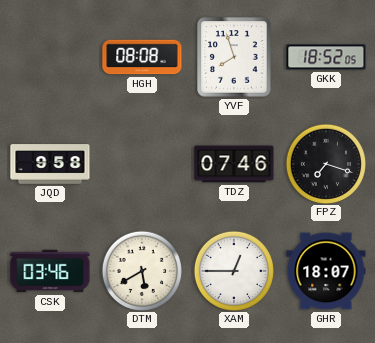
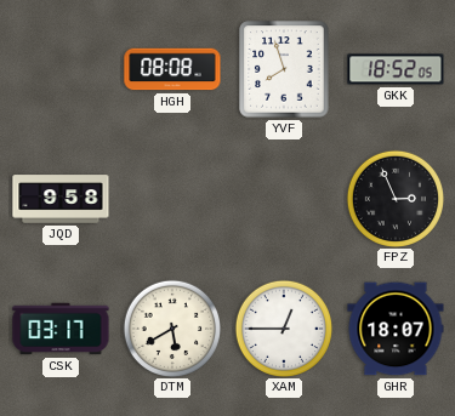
TDZ: 07:46 -> none
FPZ: 7:18 -> 2:56
CSK: 03:46 -> 03:17
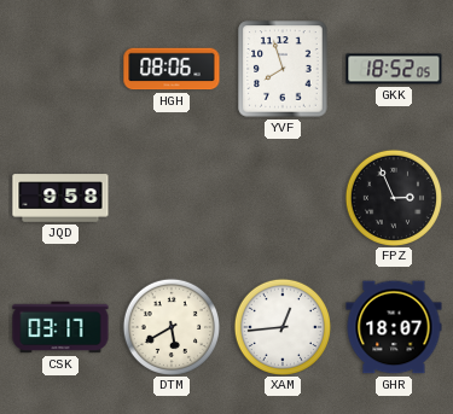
HGH: 08:08 -> 08:06
XAM: 12:45 -> 12:44
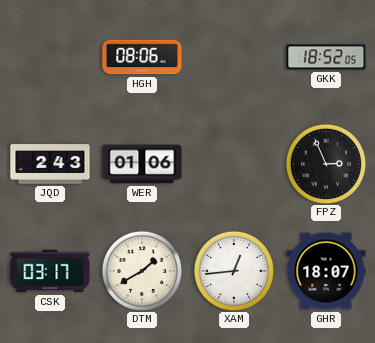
YVF: 7:57 -> none
JQD: 9:58 -> 2:43
WER: none -> 01:06
DTM: 5:40 -> 1:40
